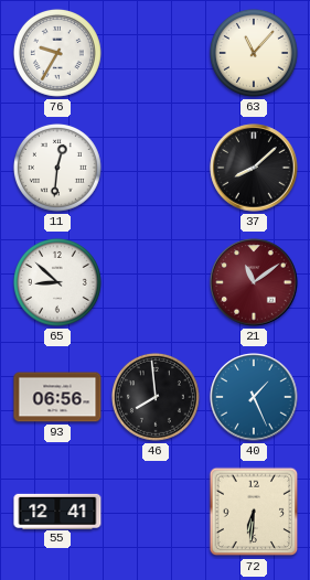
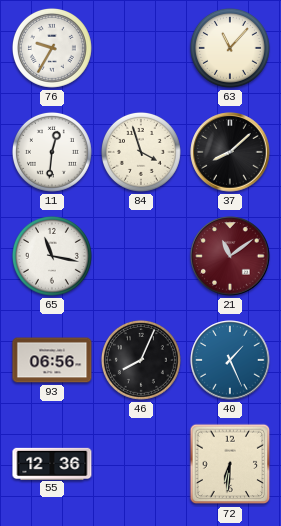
84: none -> 3:57
65: 8:52 -> 11:17
46: 7:59 -> 8:04
55: 12:41 -> 12:36
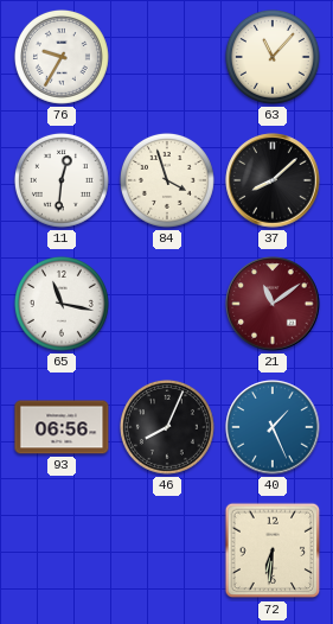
55: 12:36 -> none
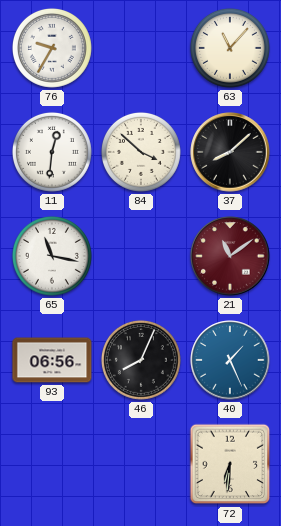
84: 3:57 -> 3:52
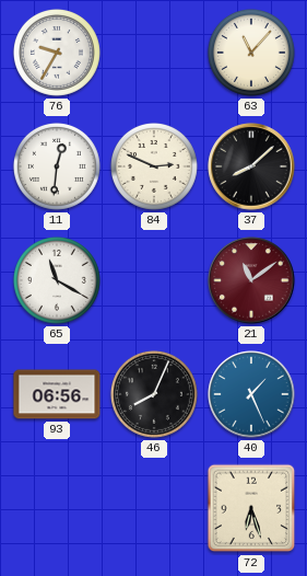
84: 3:52 -> 2:49
65: 11:17 -> 11:20
72: 6:31 -> 6:27
